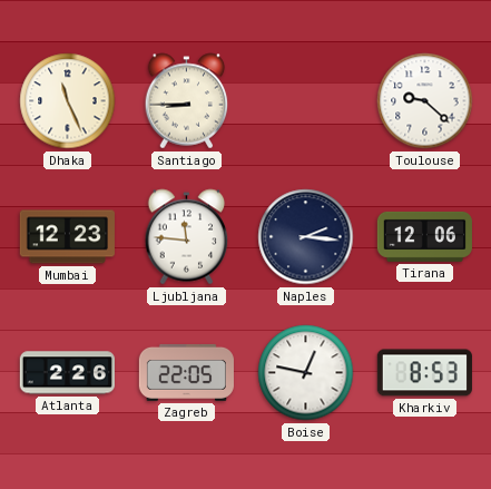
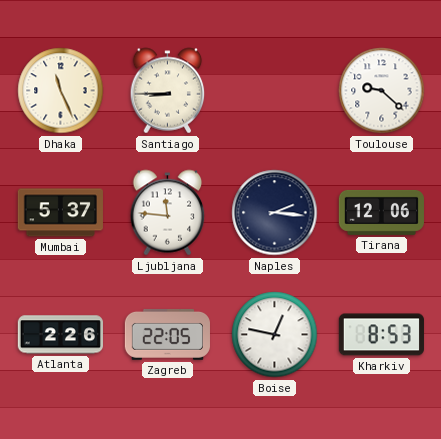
Mumbai: 12:23 -> 5:37
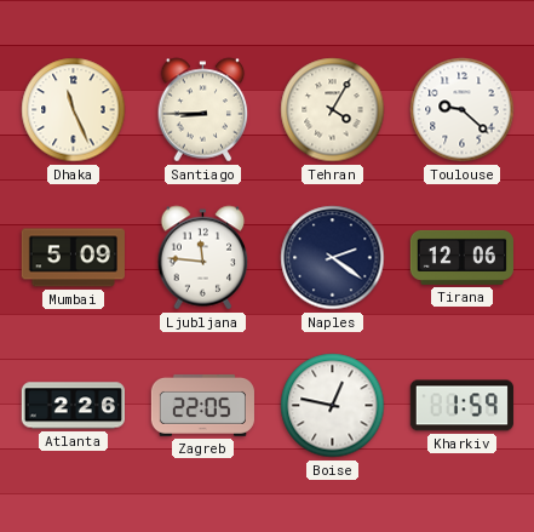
Tehran: none -> 4:05
Mumbai: 5:37 -> 5:09
Naples: 2:16 -> 2:21
Kharkiv: 8:53 -> 1:59
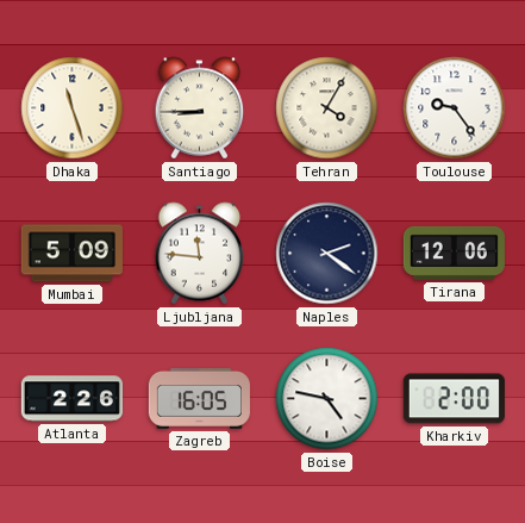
Dhaka: 11:26 -> 11:27
Toulouse: 9:22 -> 9:24
Zagreb: 22:05 -> 16:05
Boise: 12:47 -> 4:47
Kharkiv: 1:59 -> 2:00
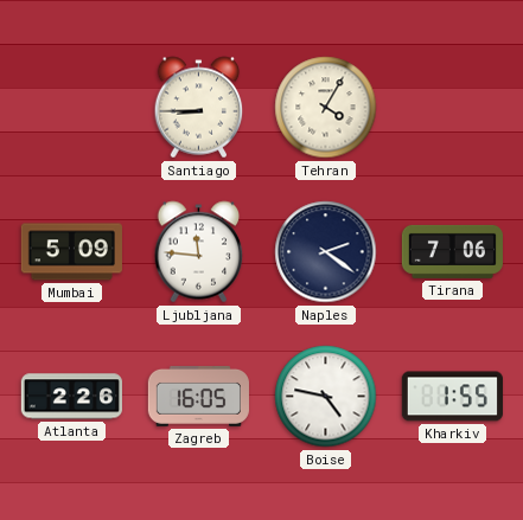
Dhaka: 11:27 -> none
Toulouse: 9:24 -> none
Tirana: 12:06 -> 7:06
Kharkiv: 2:00 -> 1:55
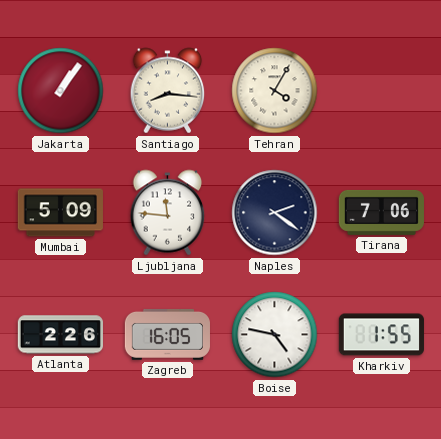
Jakarta: none -> 1:06
Santiago: 8:45 -> 8:16
